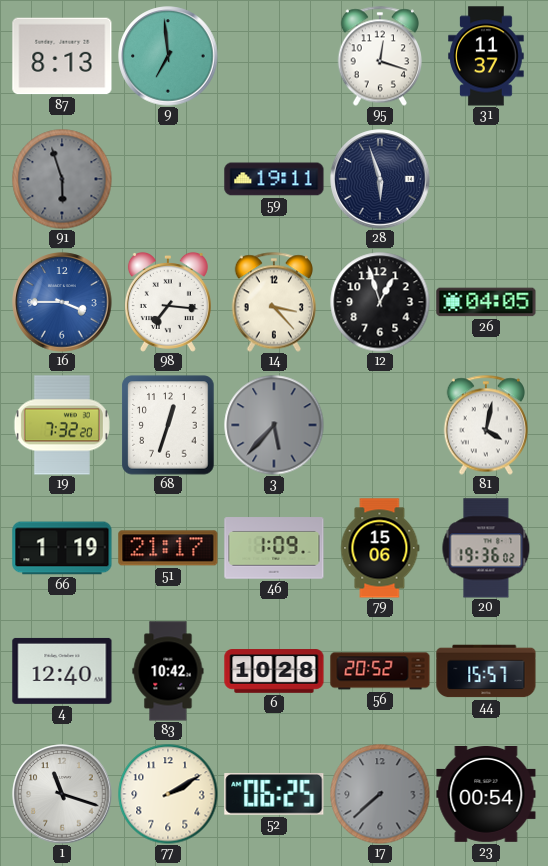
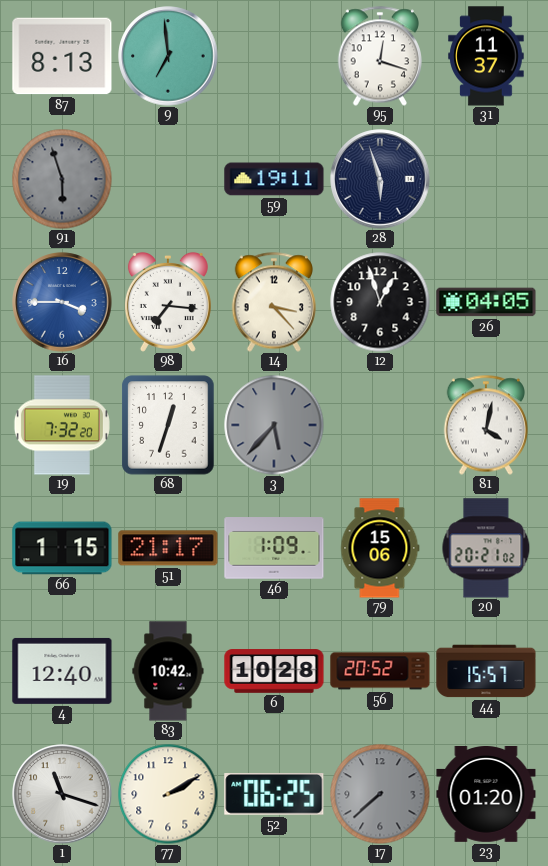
66: 1:19 -> 1:15
20: 19:36 -> 20:21
23: 00:54 -> 01:20
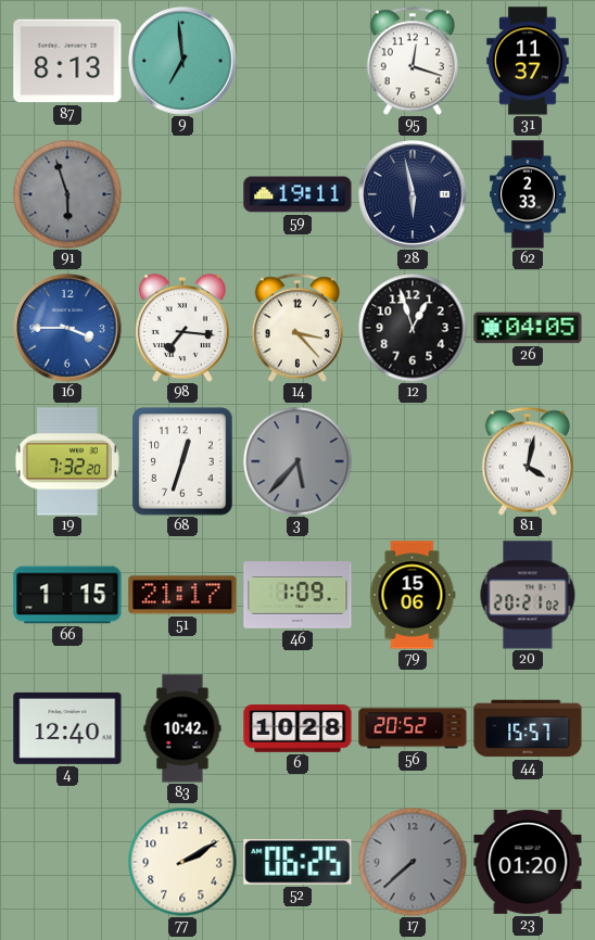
28: 5:57 -> 5:58
62: none -> 2:33
1: 11:18 -> none
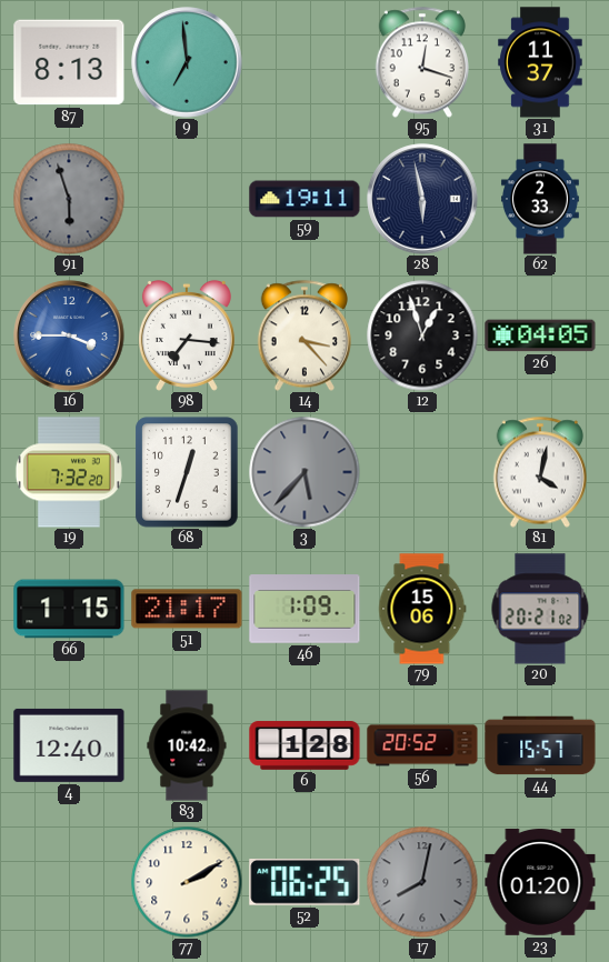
6: 10:28 -> 1:28
17: 7:38 -> 8:02
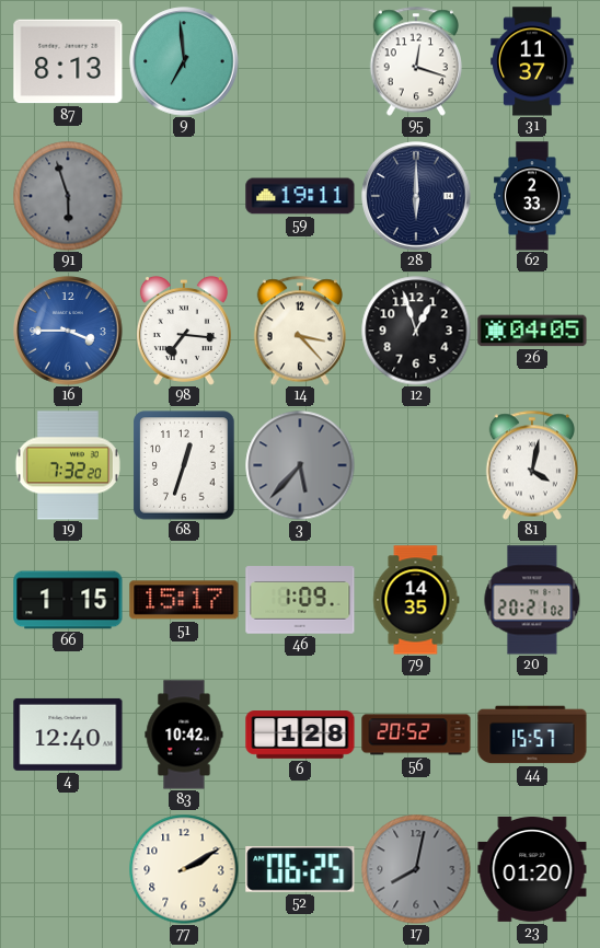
28: 5:58 -> 6:00
51: 21:17 -> 15:17
79: 15:06 -> 14:35
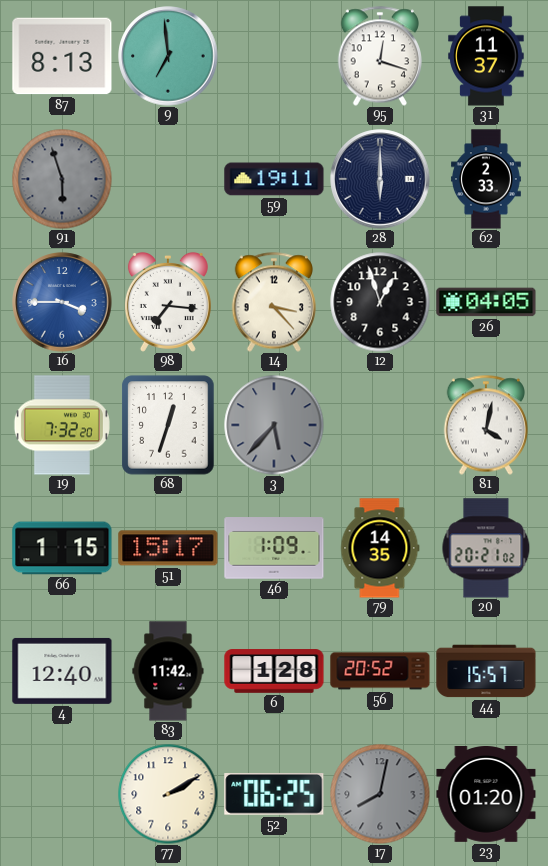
83: 10:42 -> 11:42
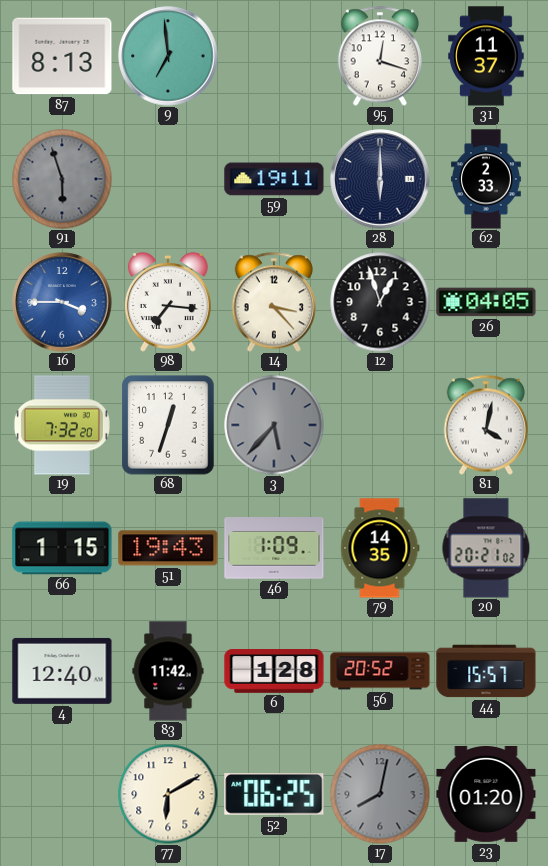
51: 15:17 -> 19:43
77: 2:10 -> 6:10
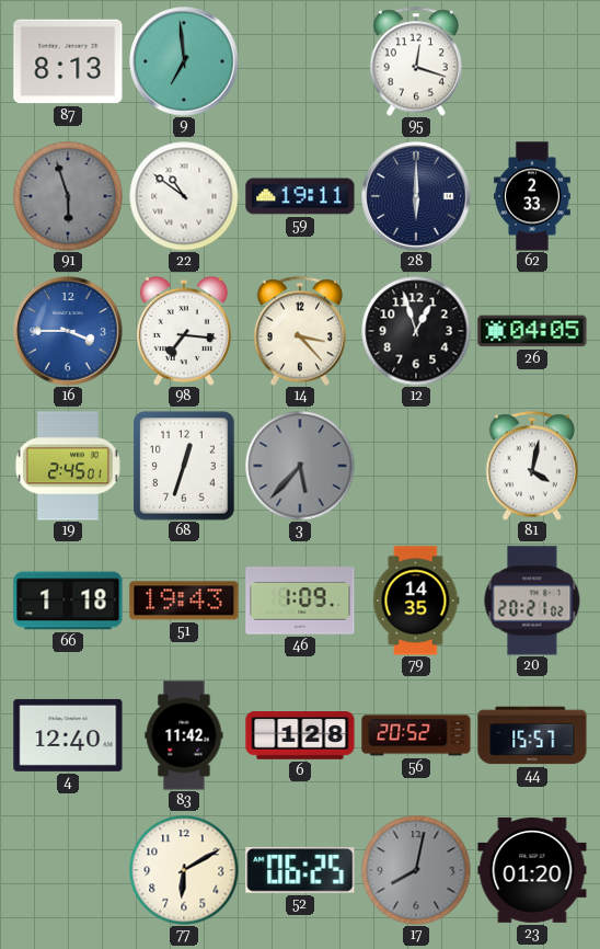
31: 11:37 -> none
22: none -> 10:51
19: 7:32 -> 2:45
66: 1:15 -> 1:18
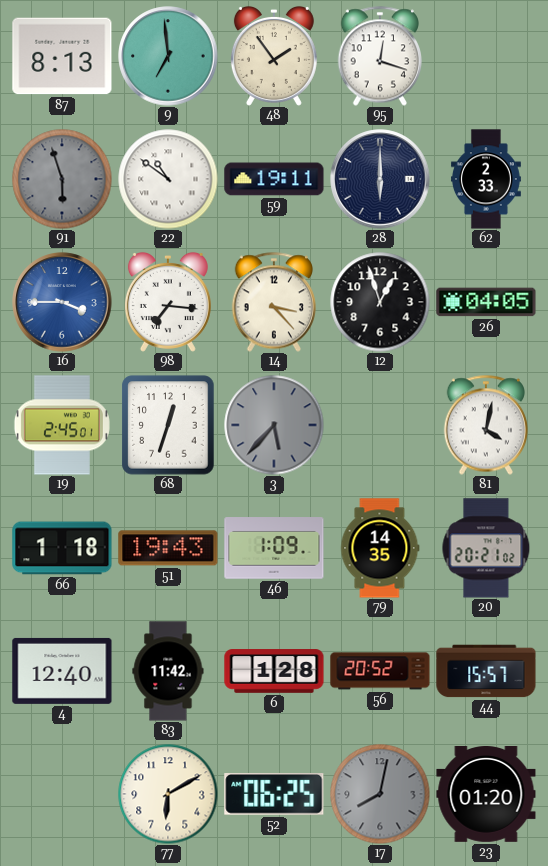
48: none -> 1:54
